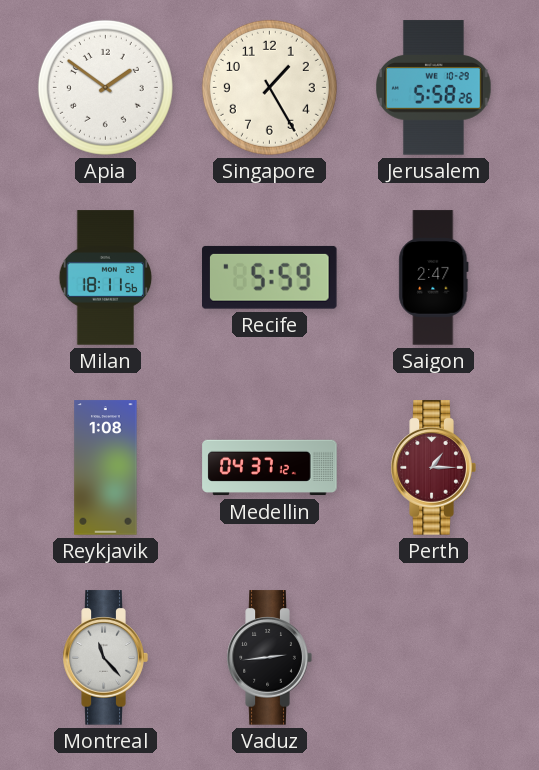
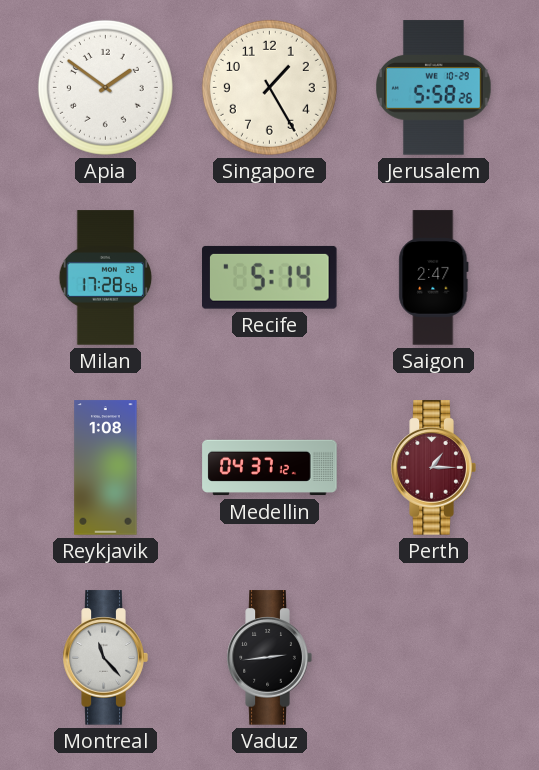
Milan: 18:11 -> 17:28
Recife: 5:59 -> 5:14
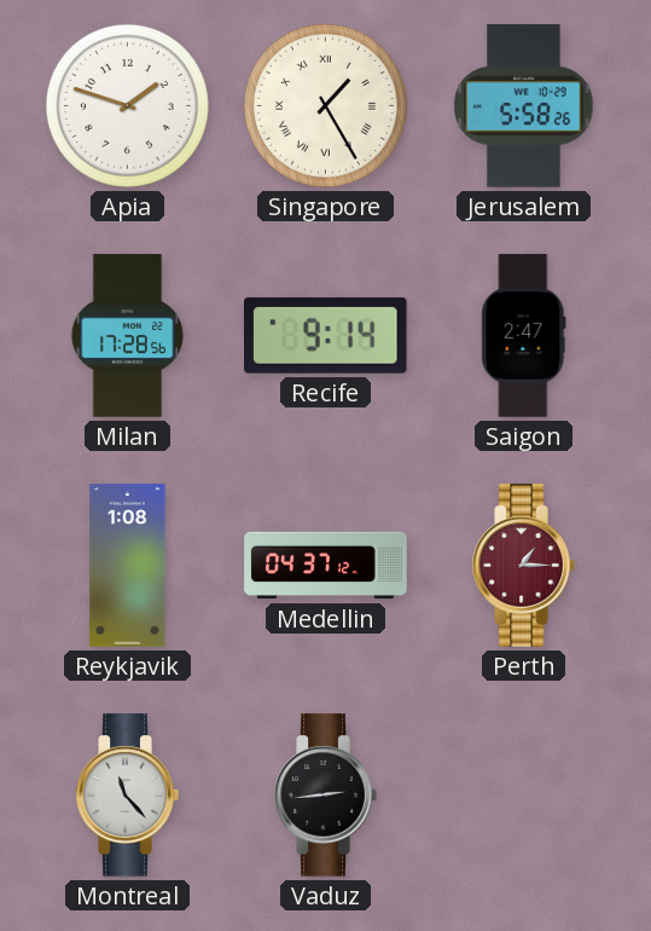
Apia: 1:51 -> 1:48
Singapore numerals: Arabic -> Roman
Recife: 5:14 -> 9:14
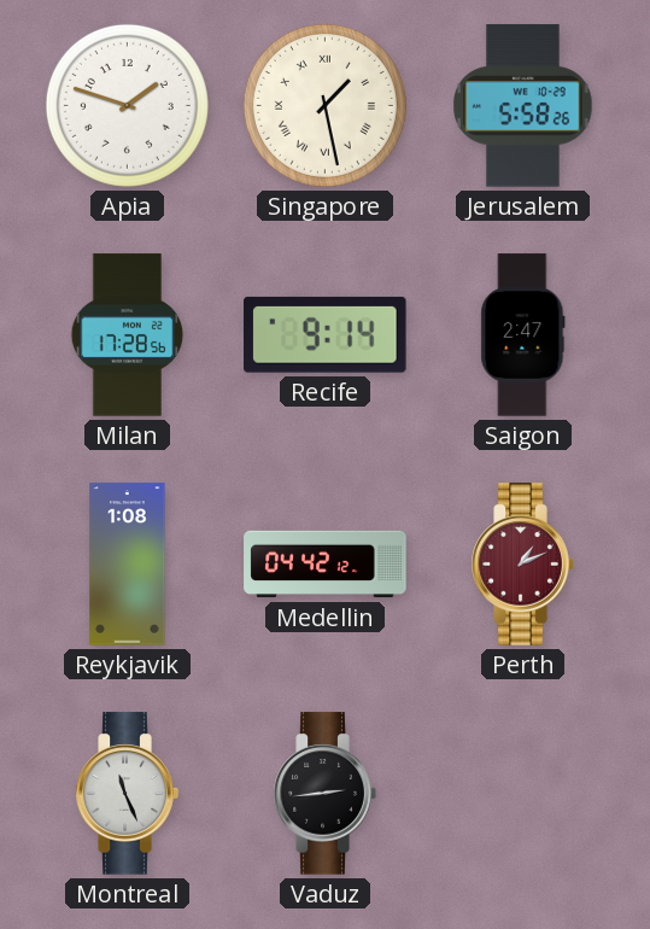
Singapore: 1:25 -> 1:28
Medellin: 04:37 -> 04:42
Perth: 1:15 -> 1:11
Montreal: 11:23 -> 11:26
